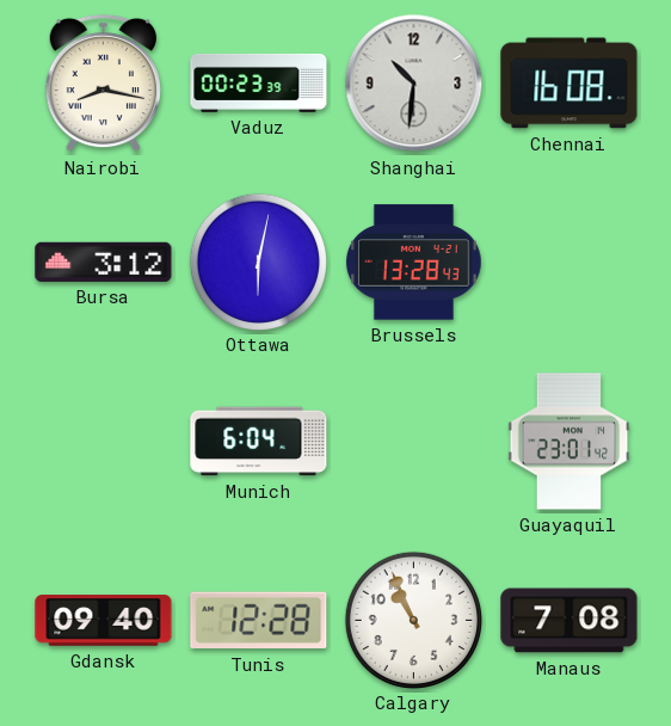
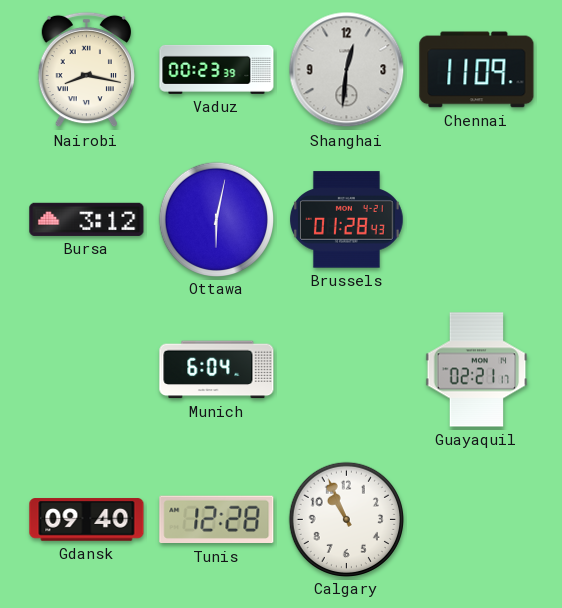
Shanghai: 10:31 -> 12:31
Chennai: 16:08 -> 11:09
Brussels: 13:28 -> 01:28
Guayaquil: 23:01 -> 02:21
Manaus: 7:08 -> none
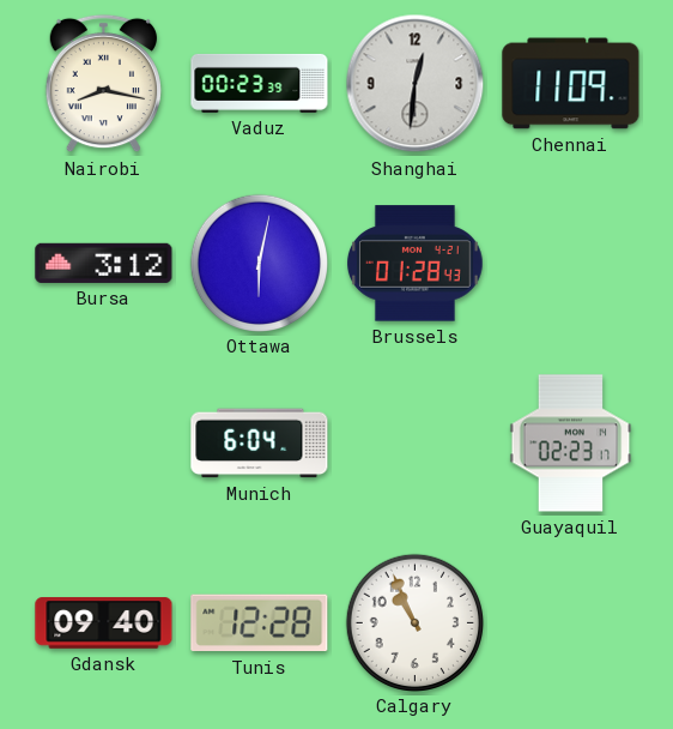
Guayaquil: 02:21 -> 02:23
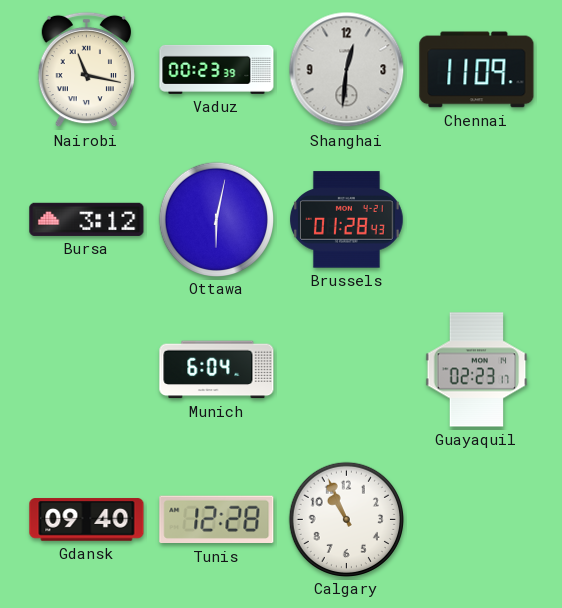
Nairobi: 8:17 -> 11:17
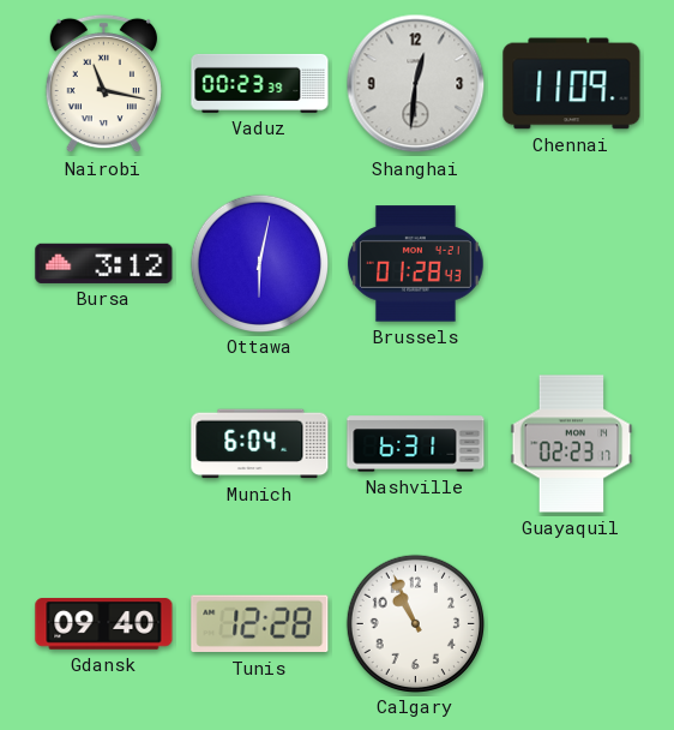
Nashville: none -> 6:31
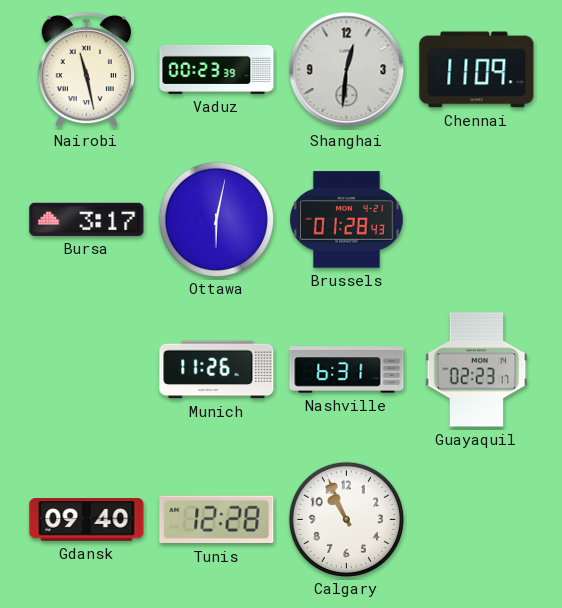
Nairobi: 11:17 -> 11:28
Bursa: 3:12 -> 3:17
Munich: 6:04 -> 11:26
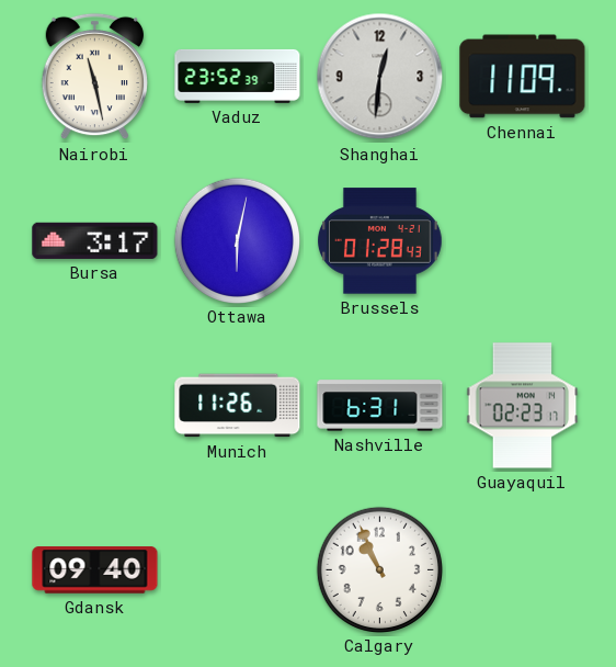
Vaduz: 00:23 -> 23:52
Tunis: 12:28 -> none
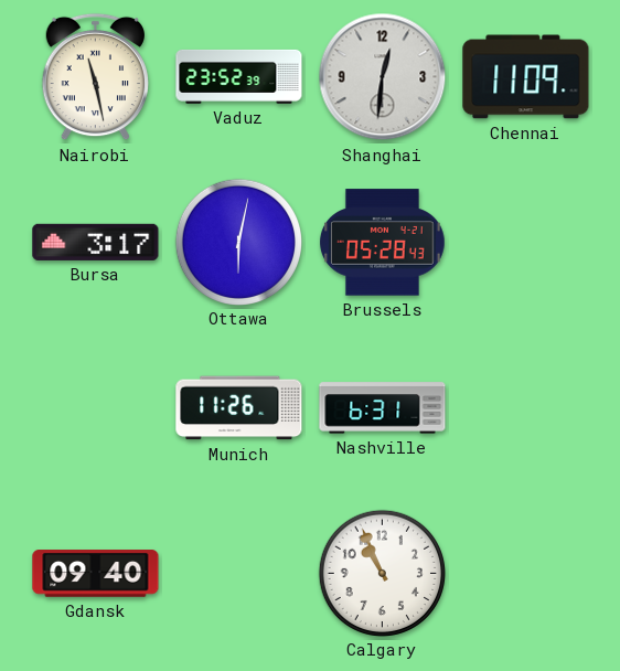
Brussels: 01:28 -> 05:28
Guayaquil: 02:23 -> none
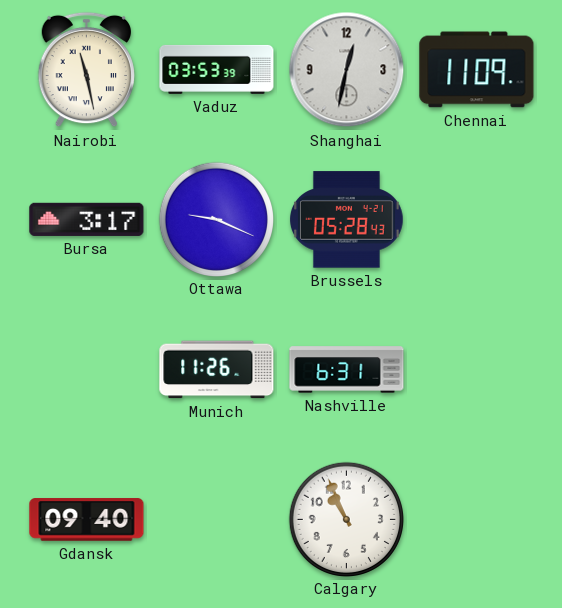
Vaduz: 23:52 -> 03:53
Shanghai: 12:31 -> 12:32
Ottawa: 6:02 -> 9:19
